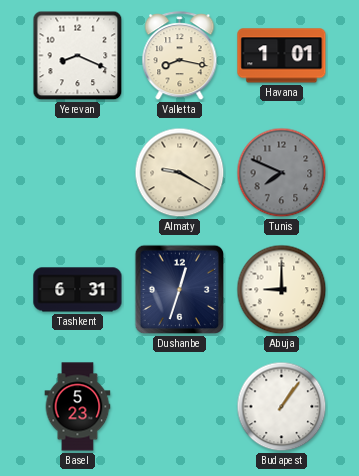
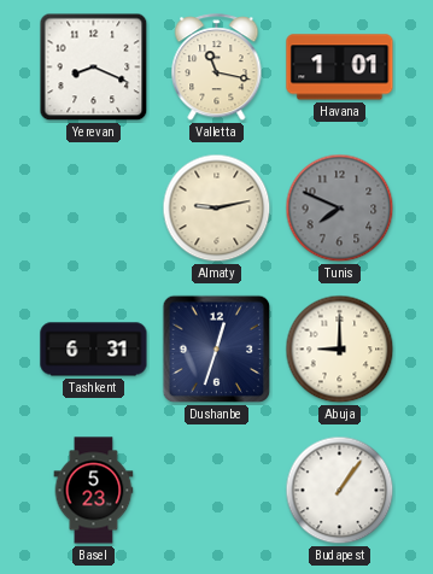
Valletta: 8:17 -> 11:17
Almaty: 9:20 -> 9:13
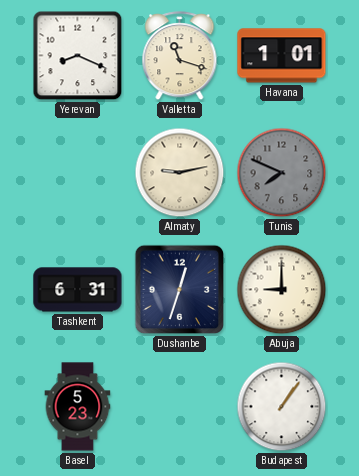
Valletta: 11:17 -> 11:18
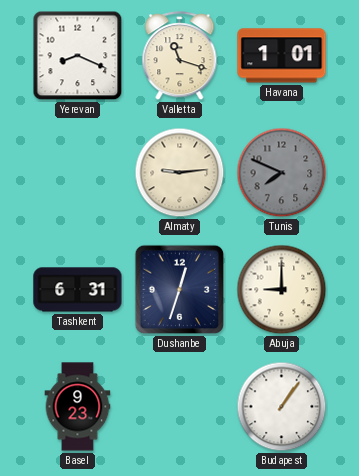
Almaty: 9:13 -> 9:14
Basel: 5:23 -> 9:23
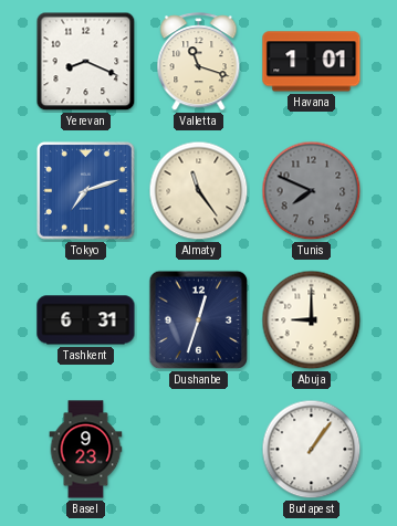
Tokyo: none -> 7:12
Almaty: 9:14 -> 11:24
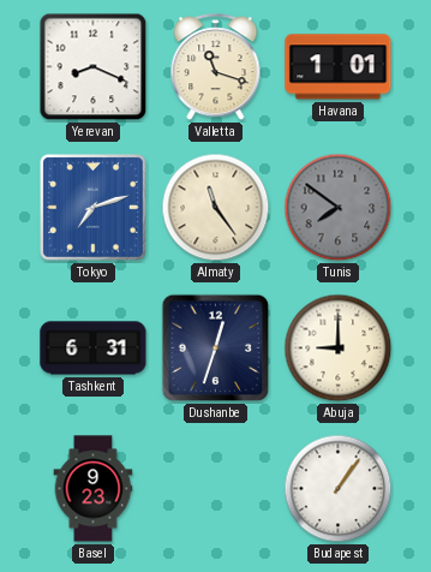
Tunis: 7:49 -> 7:51
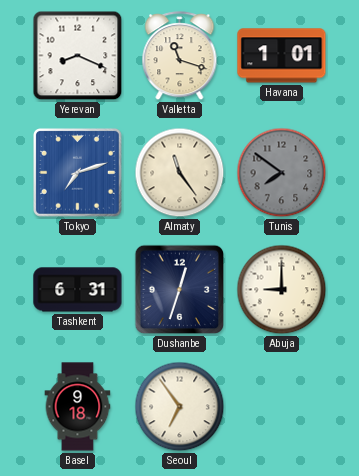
Basel: 9:23 -> 9:18
Seoul: none -> 6:54
Budapest: 1:06 -> none
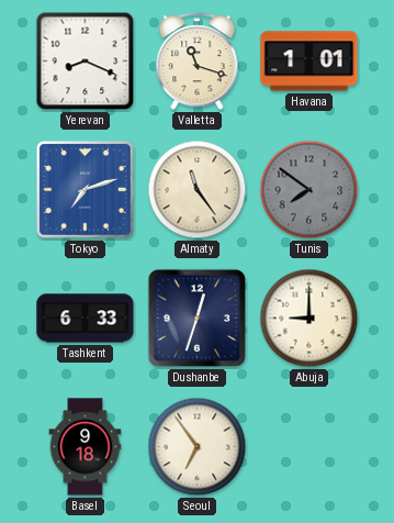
Tashkent: 6:31 -> 6:33
